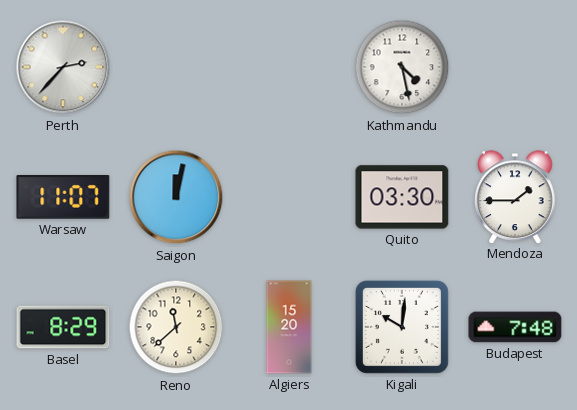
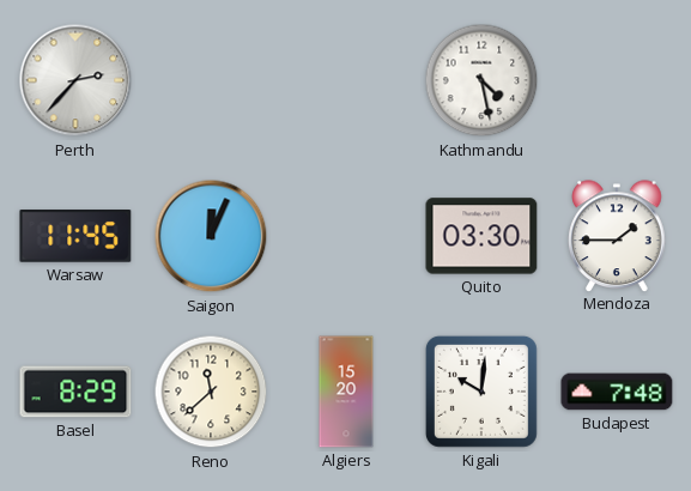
Warsaw: 11:07 -> 11:45
Saigon: 12:02 -> 12:04
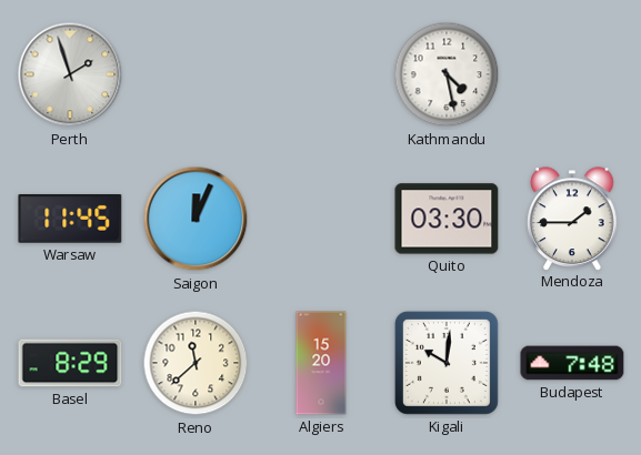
Perth: 2:37 -> 1:57
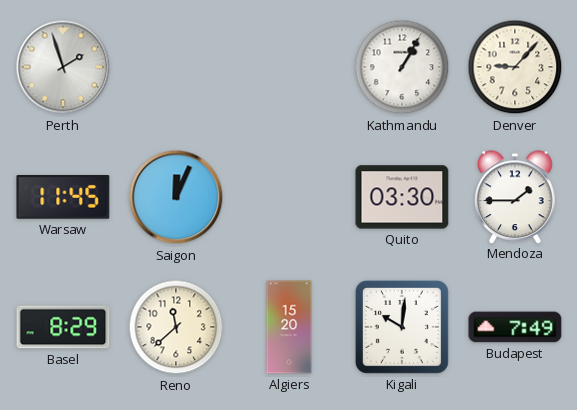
Kathmandu: 4:28 -> 1:05
Denver: none -> 9:07
Budapest: 7:48 -> 7:49
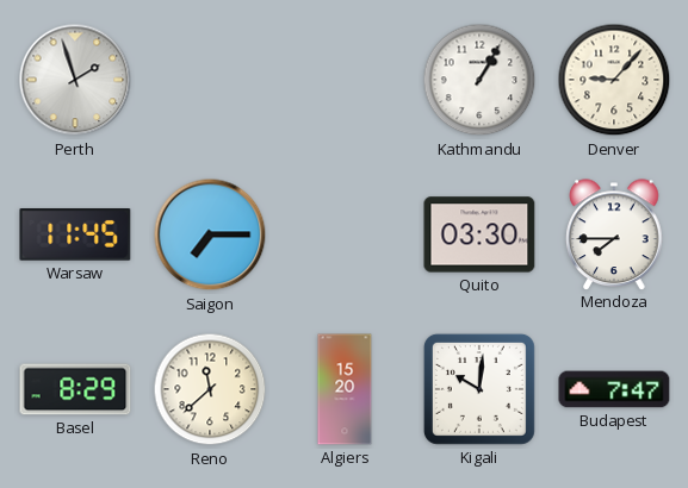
Saigon: 12:04 -> 7:15
Mendoza: 1:45 -> 7:45
Budapest: 7:49 -> 7:47
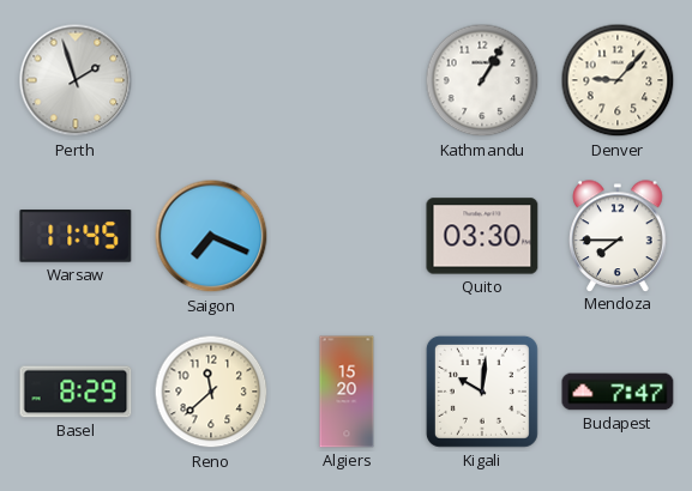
Saigon: 7:15 -> 7:19
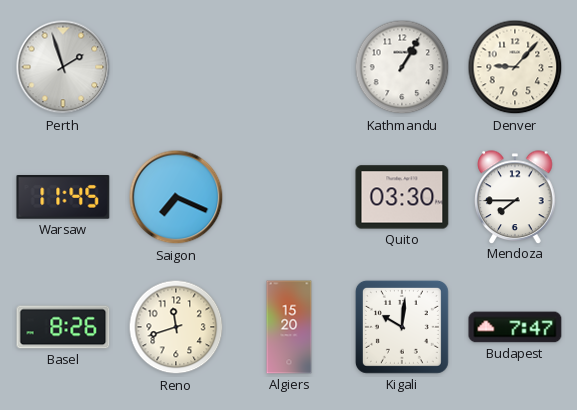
Basel: 8:29 -> 8:26
Reno: 11:38 -> 11:42
